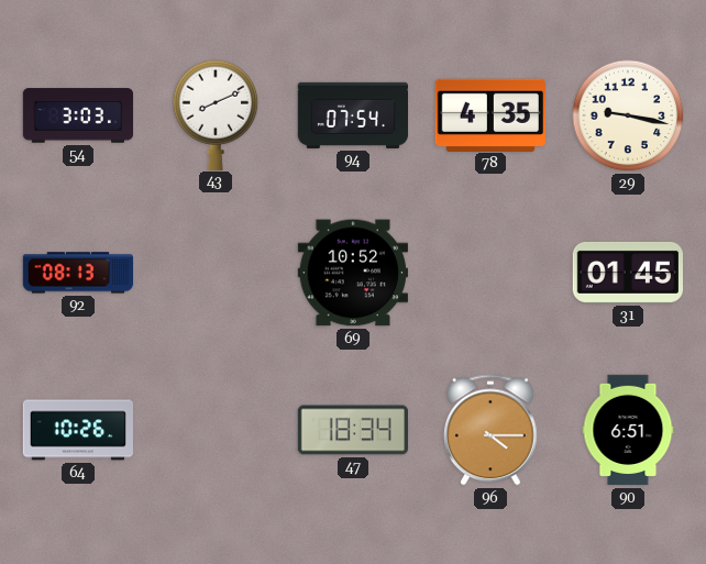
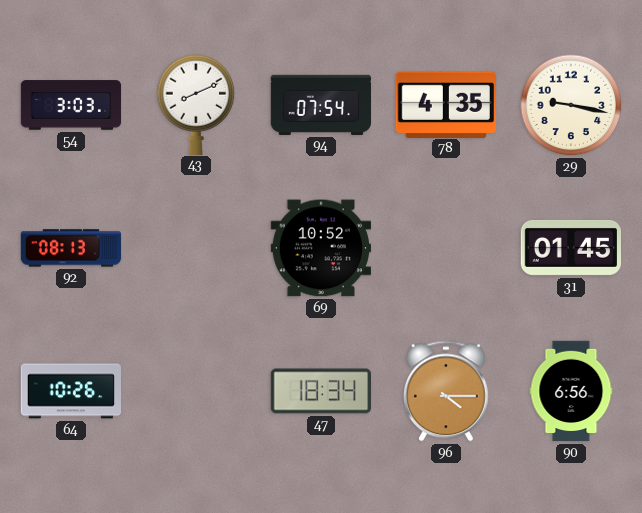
90: 6:51 -> 6:56
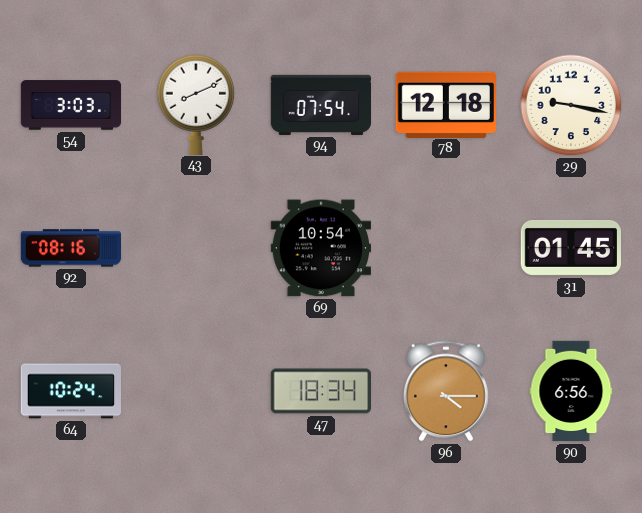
78: 4:35 -> 12:18
92: 08:13 -> 08:16
69: 10:52 -> 10:54
64: 10:26 -> 10:24
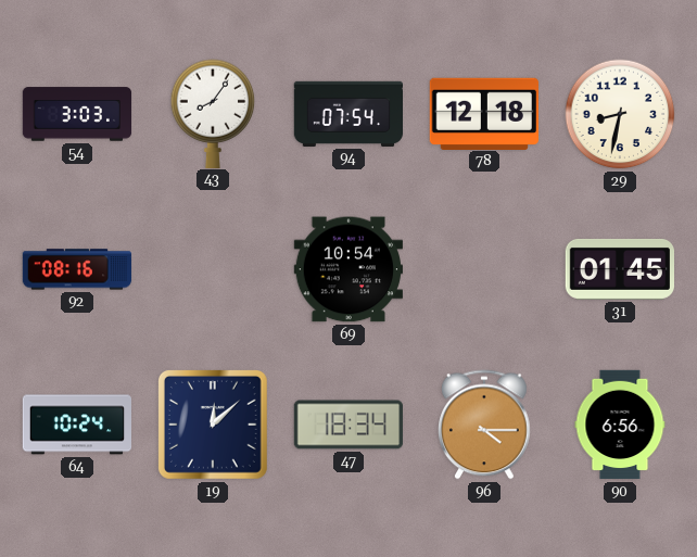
43: 8:11 -> 8:06
29: 9:17 -> 8:32
19: none -> 12:08
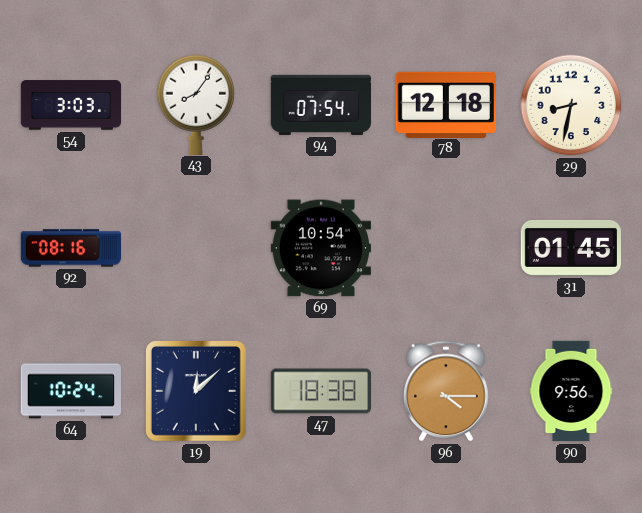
47: 18:34 -> 18:38
90: 6:56 -> 9:56
